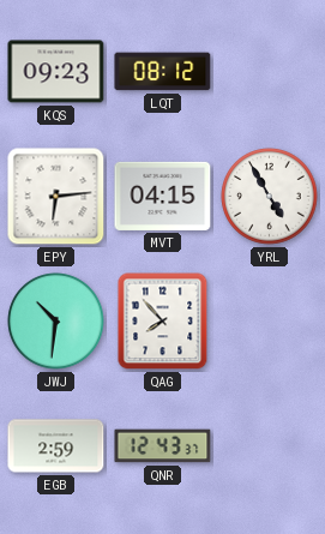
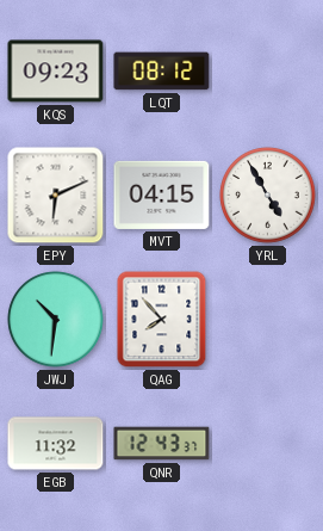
EPY: 6:14 -> 6:11
EGB: 2:59 -> 11:32
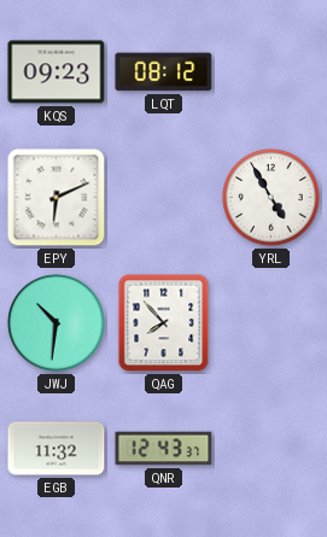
MVT: 04:15 -> none
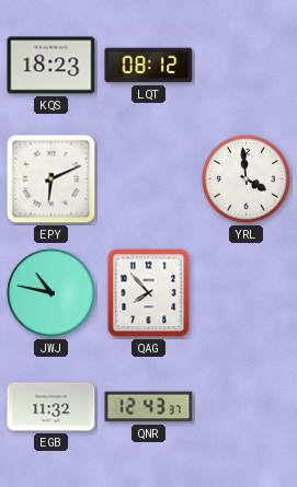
KQS: 09:23 -> 18:23
YRL: 4:55 -> 3:59
JWJ: 10:31 -> 10:47
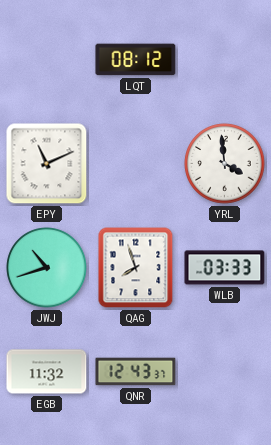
KQS: 18:23 -> none
EPY: 6:11 -> 11:11
JWJ: 10:47 -> 10:42
QAG: 7:53 -> 7:57
WLB: none -> 03:33
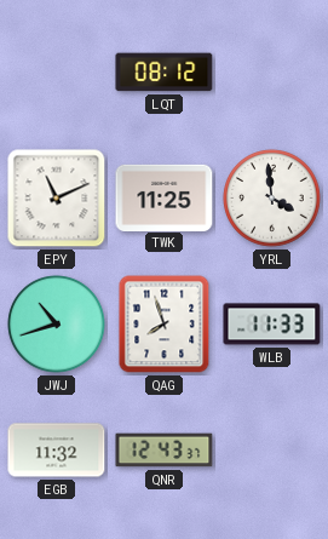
TWK: none -> 11:25
WLB: 03:33 -> 11:33
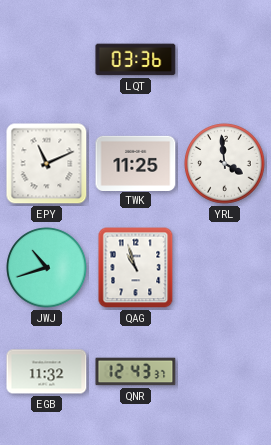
LQT: 08:12 -> 03:36
QAG: 7:57 -> 10:57
WLB: 11:33 -> none
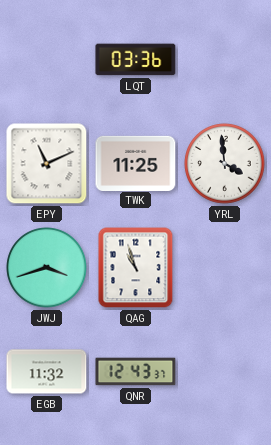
JWJ: 10:42 -> 3:42
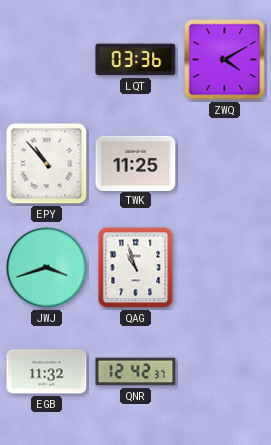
ZWQ: none -> 4:10
EPY: 11:11 -> 10:53
YRL: 3:59 -> none
QNR: 12:43 -> 12:42
